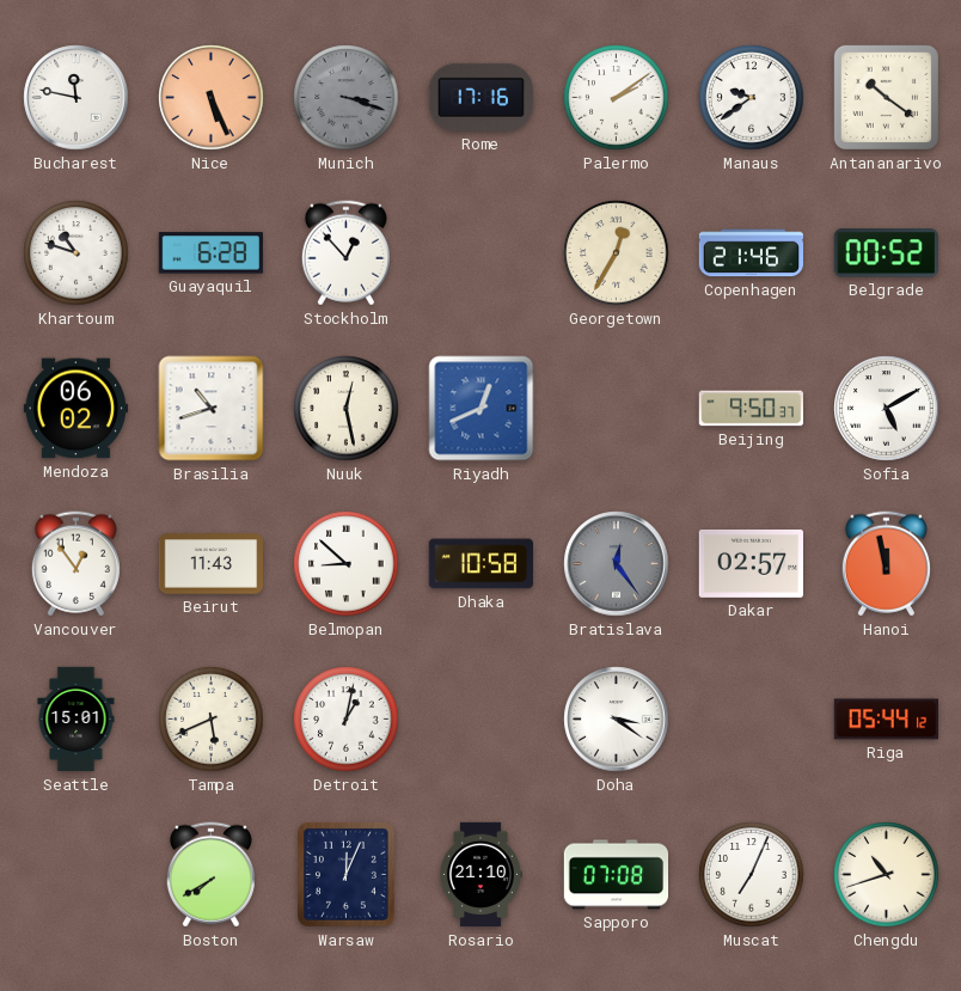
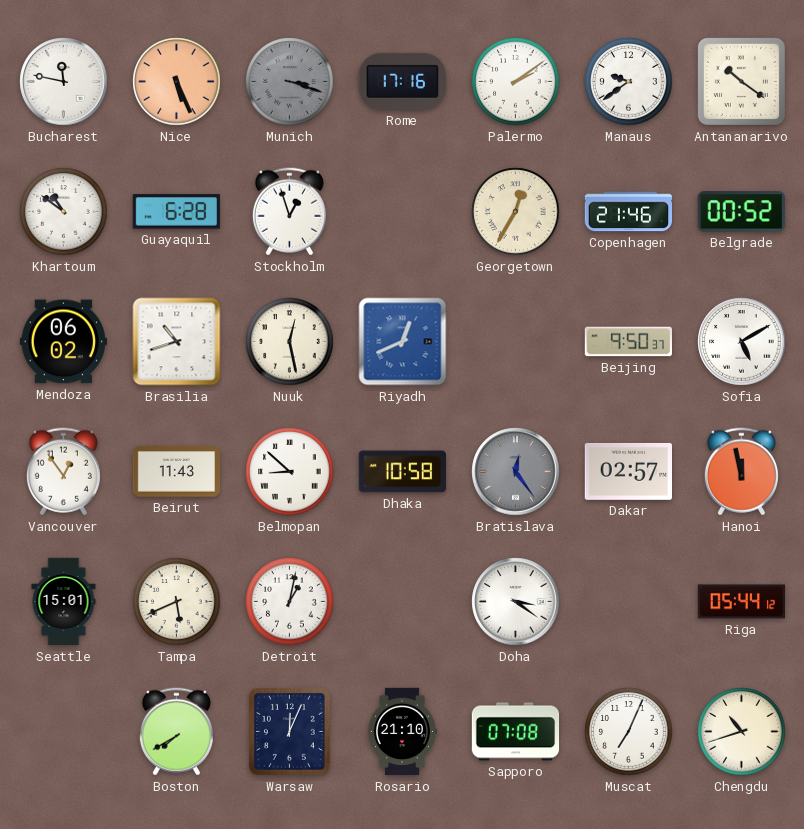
Khartoum: 10:48 -> 10:51
Stockholm: 12:53 -> 12:57
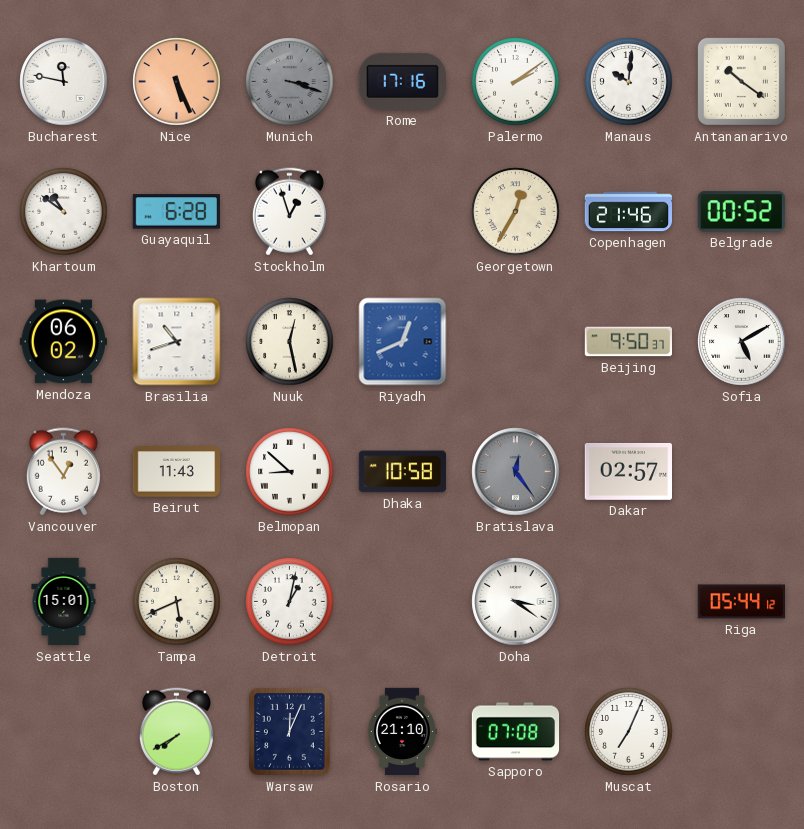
Manaus: 9:39 -> 10:01
Hanoi: 11:58 -> none
Chengdu: 10:42 -> none
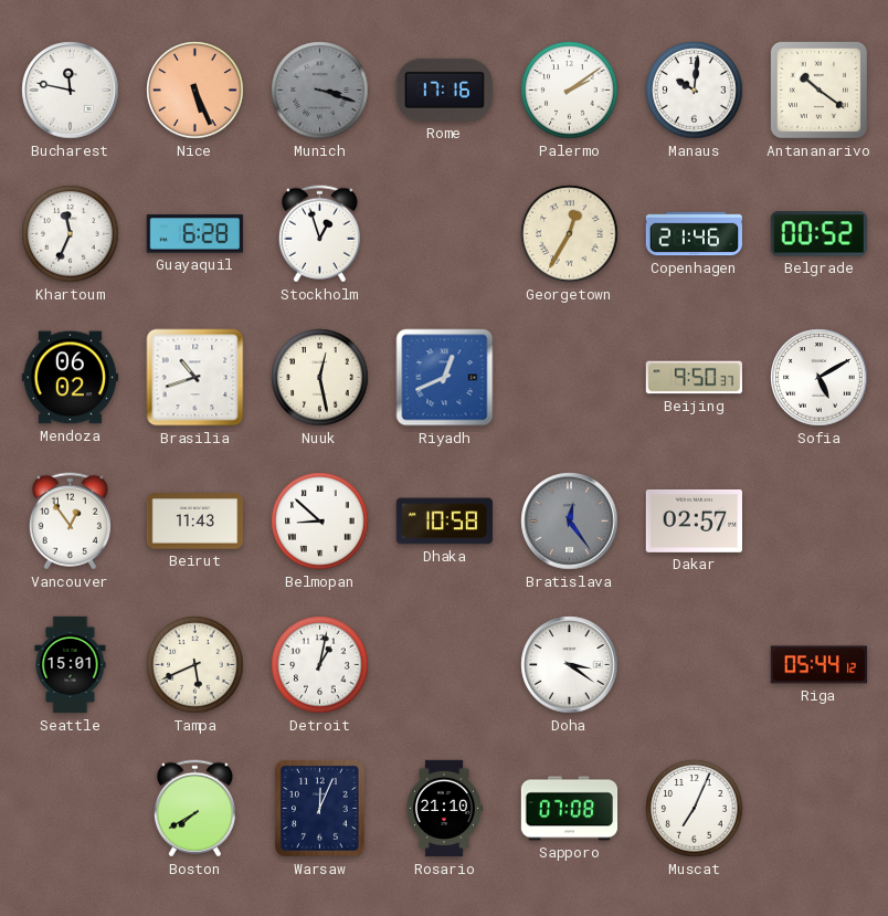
Khartoum: 10:51 -> 11:34
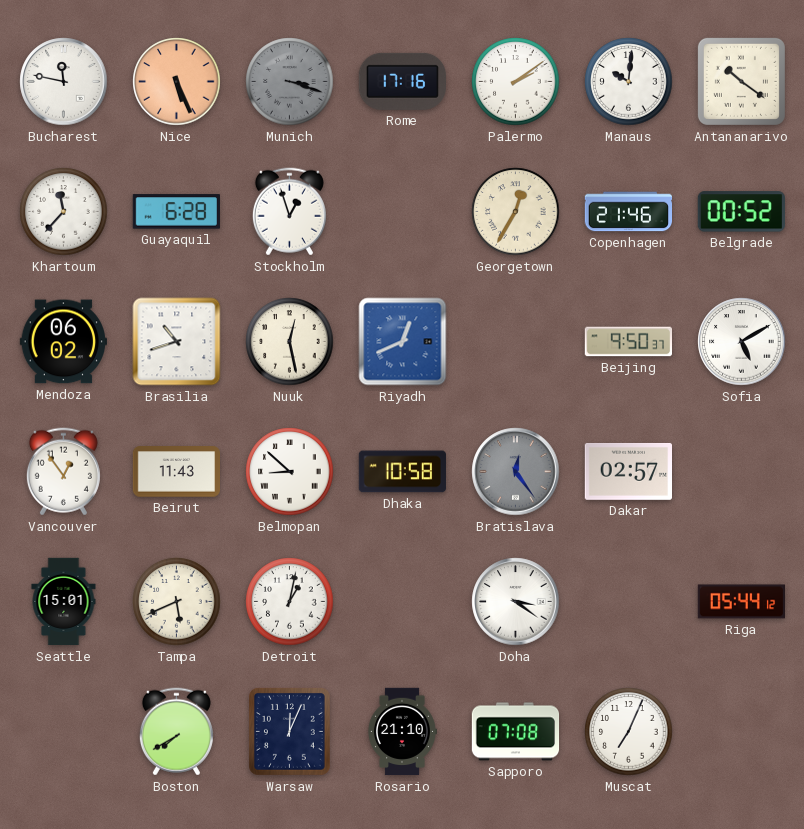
Khartoum: 11:34 -> 11:37
